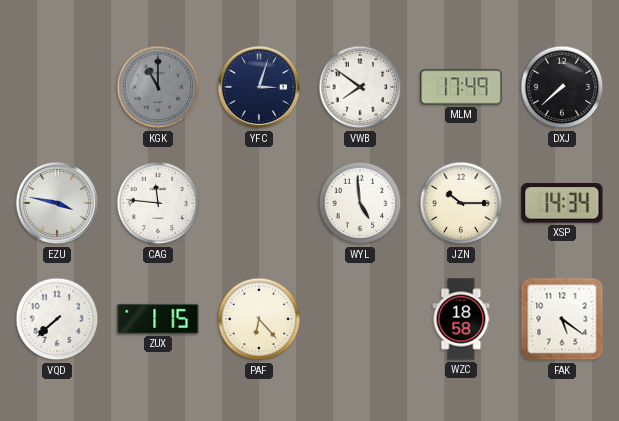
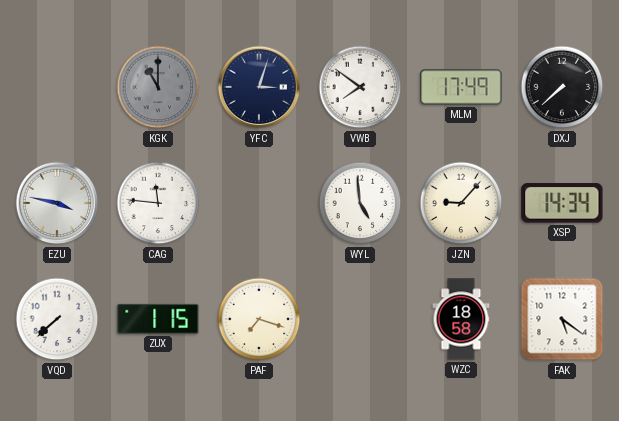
JZN: 10:15 -> 9:07
PAF: 6:23 -> 7:18
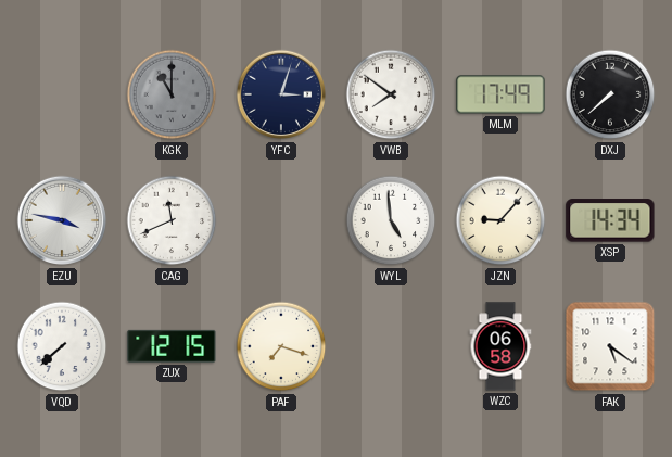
CAG: 11:46 -> 11:41
ZUX: 1:15 -> 12:15
WZC: 18:58 -> 06:58
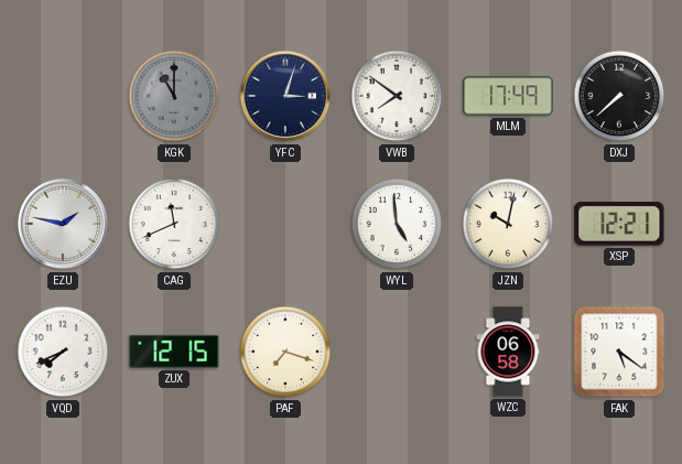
EZU: 3:47 -> 1:47
JZN: 9:07 -> 10:02
XSP: 14:34 -> 12:21
VQD: 7:38 -> 7:41
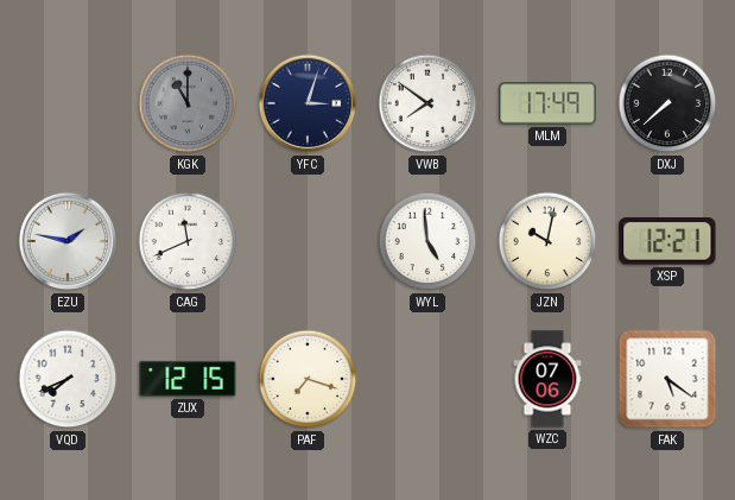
WZC: 06:58 -> 07:06
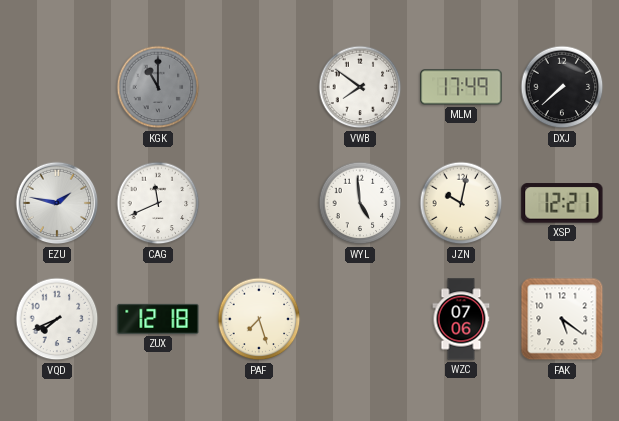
YFC: 3:03 -> none
ZUX: 12:15 -> 12:18
PAF: 7:18 -> 7:27
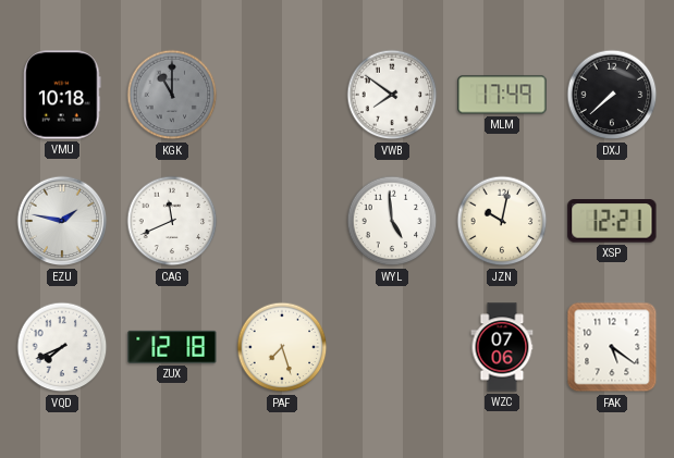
VMU: none -> 10:18
